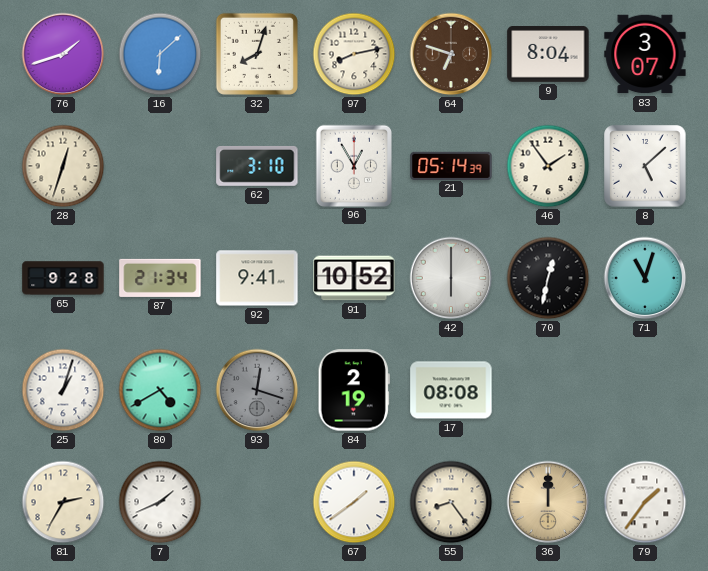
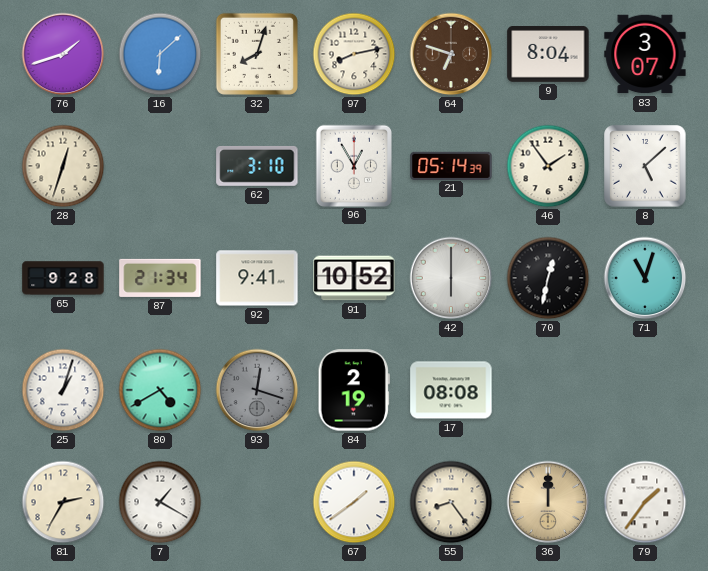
7: 1:41 -> 1:20
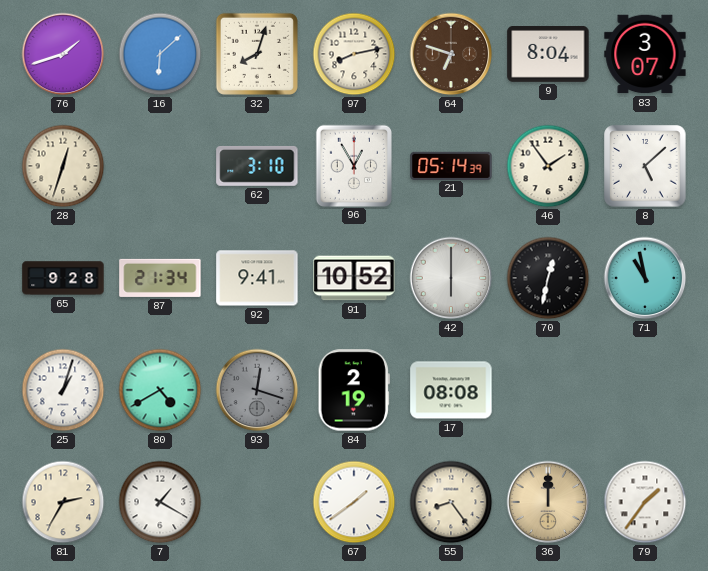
71: 11:03 -> 10:58
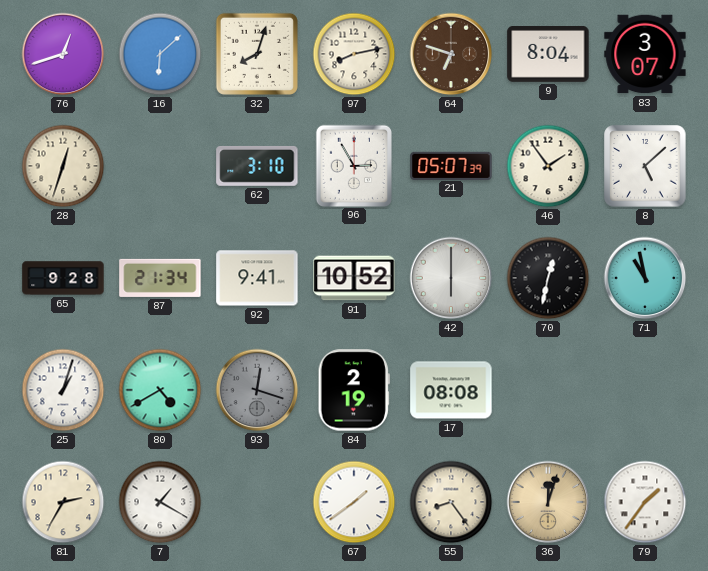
76: 1:42 -> 12:42
96: 12:55 -> 2:55
21: 05:14 -> 05:07
36: 12:00 -> 12:03
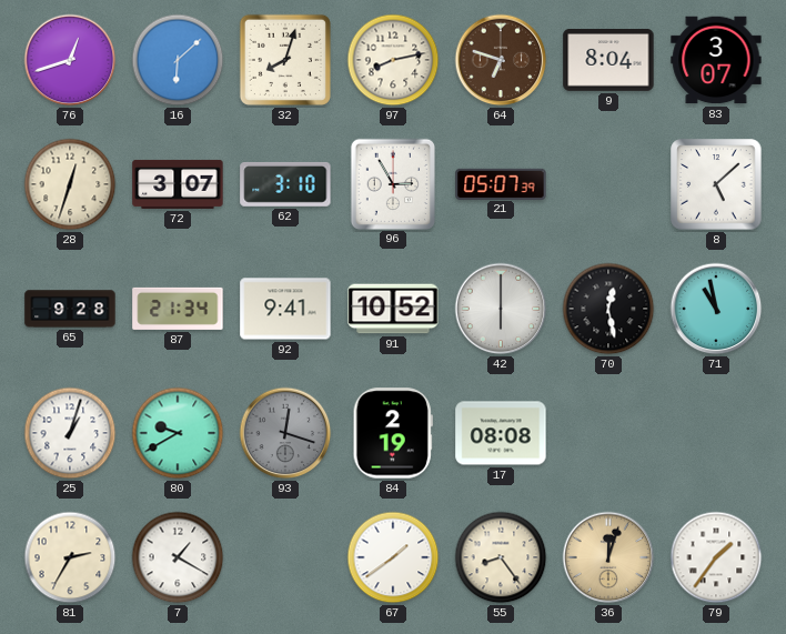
72: none -> 3:07
46: 1:54 -> none
70: 12:32 -> 12:28
80: 4:40 -> 9:40
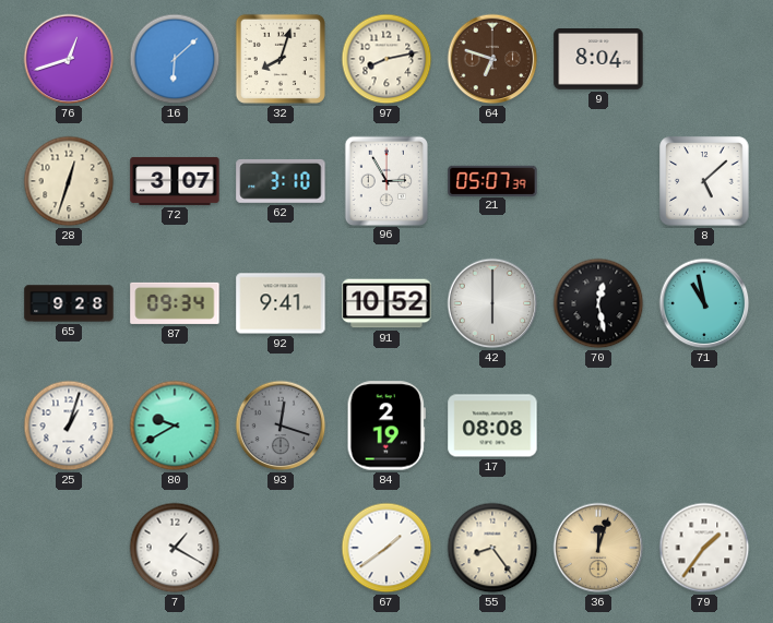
83: 3:07 -> none
87: 21:34 -> 09:34
81: 2:35 -> none
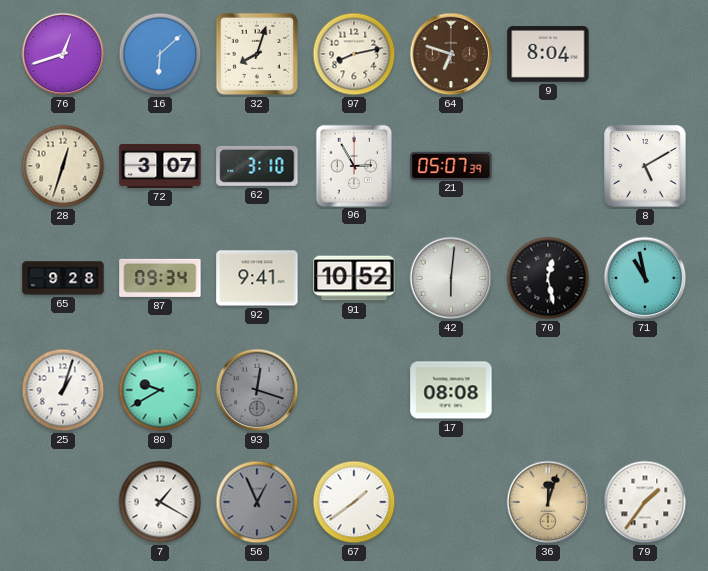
8: 5:08 -> 5:10
42: 6:00 -> 6:01
84: 2:19 -> none
56: none -> 12:56
55: 8:24 -> none
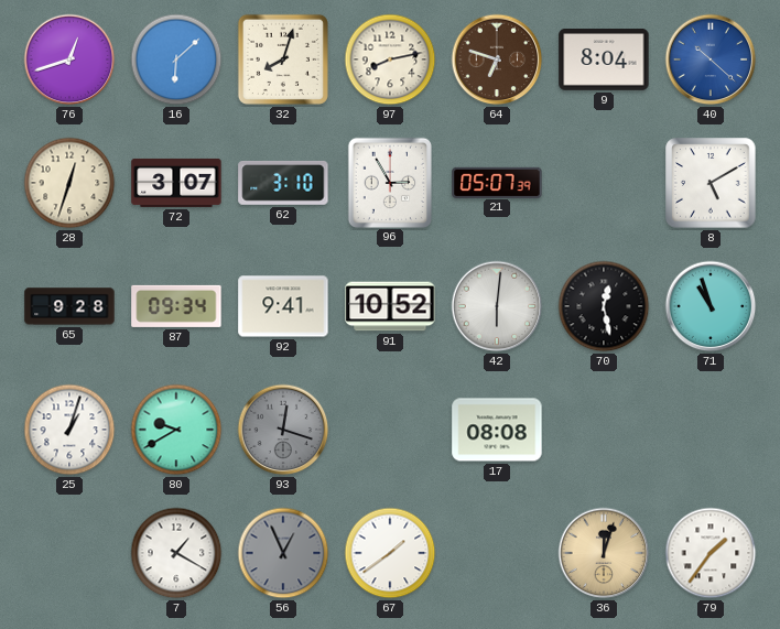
40: none -> 10:22
71: 10:58 -> 10:57
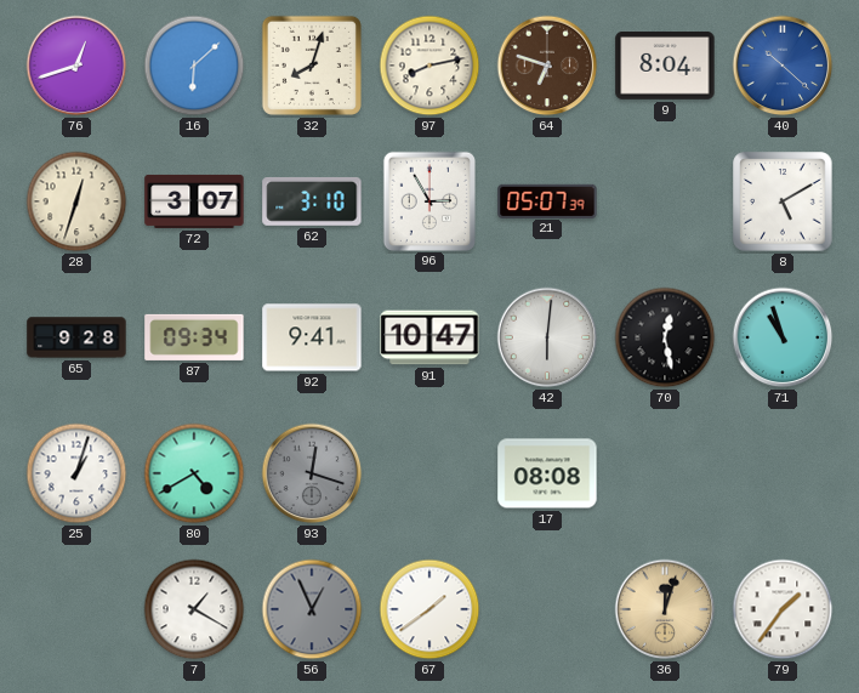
91: 10:52 -> 10:47
80: 9:40 -> 4:40
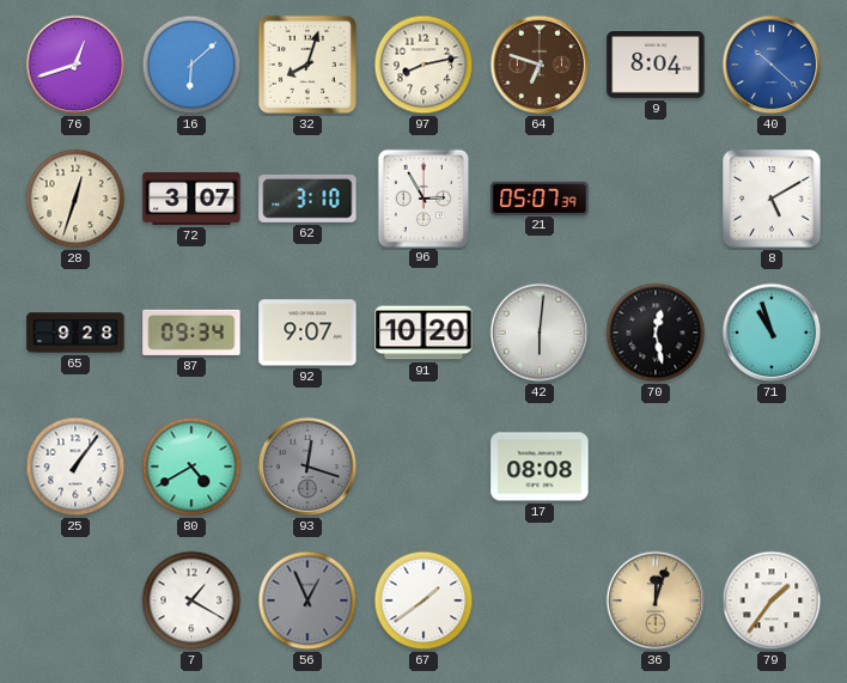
92: 9:41 -> 9:07
91: 10:47 -> 10:20
25: 1:03 -> 1:06
